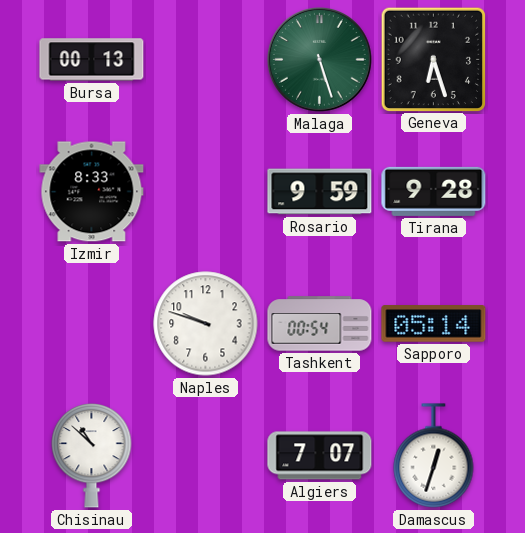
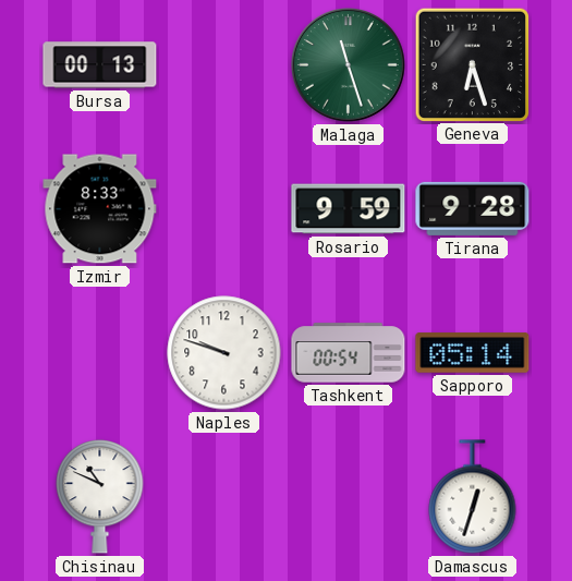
Malaga: 5:27 -> 11:27
Chisinau: 10:52 -> 10:49
Algiers: 7:07 -> none
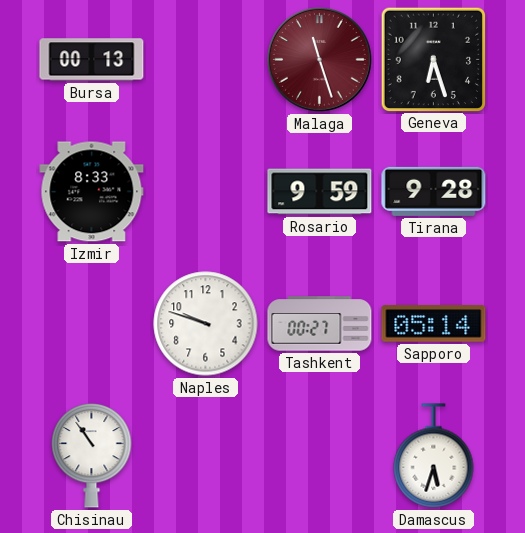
Malaga dial: green -> burgundy
Tashkent: 00:54 -> 00:27
Chisinau: 10:49 -> 10:54
Damascus: 12:33 -> 5:33
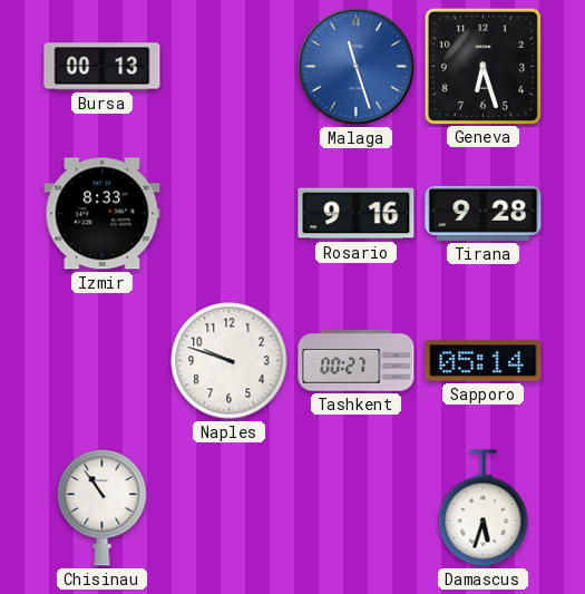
Malaga dial: burgundy -> blue
Rosario: 9:59 -> 9:16
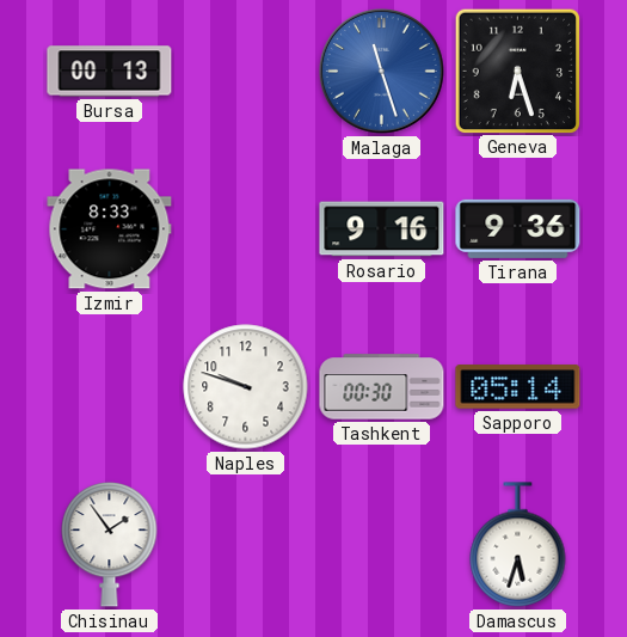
Tirana: 9:28 -> 9:36
Tashkent: 00:27 -> 00:30
Chisinau: 10:54 -> 1:54
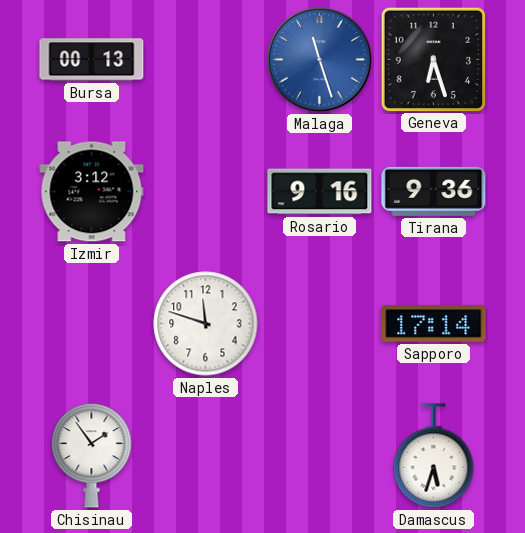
Izmir: 8:33 -> 3:12
Naples: 9:48 -> 11:48
Tashkent: 00:30 -> none
Sapporo: 05:14 -> 17:14
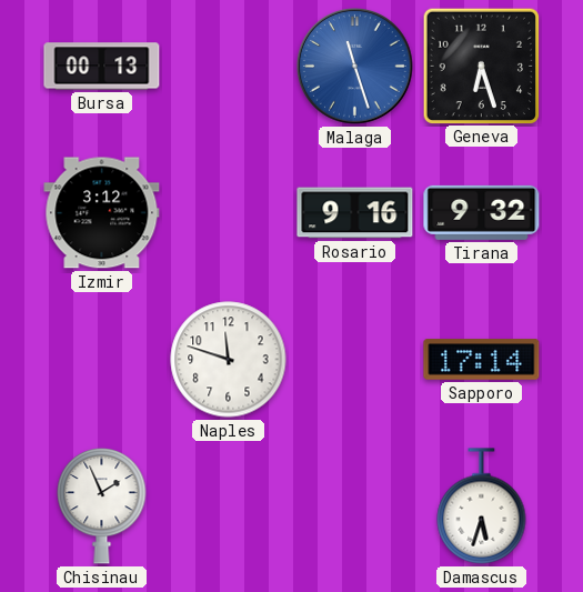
Tirana: 9:36 -> 9:32
Chisinau: 1:54 -> 1:56
